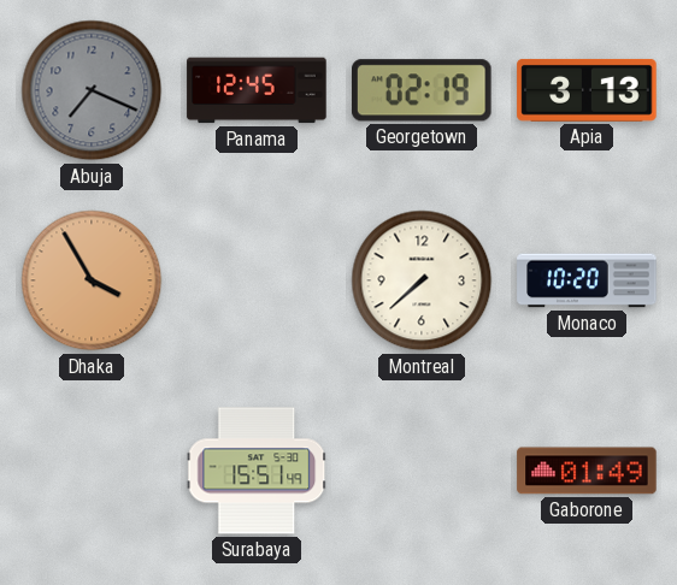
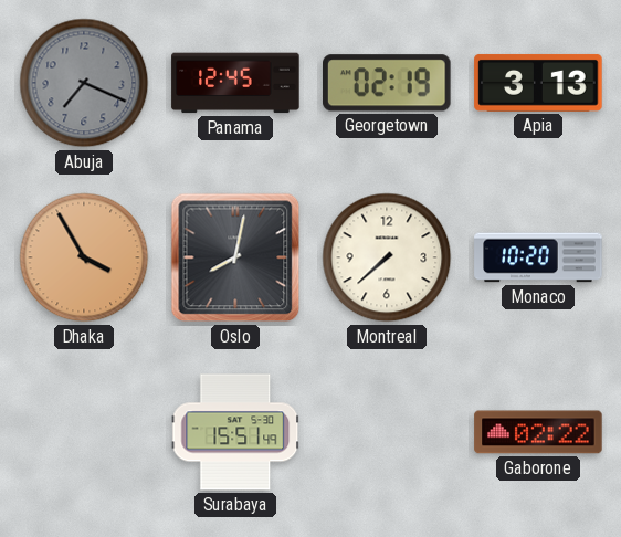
Oslo: none -> 8:02
Gaborone: 01:49 -> 02:22
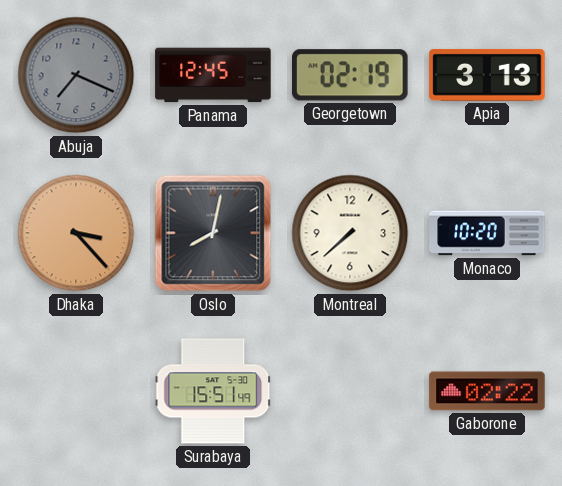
Dhaka: 3:55 -> 3:23
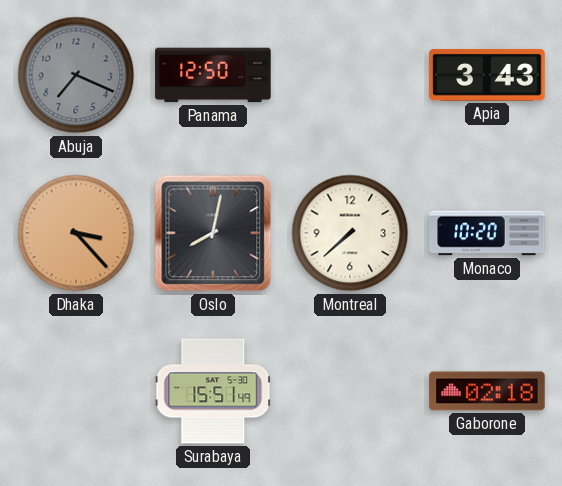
Panama: 12:45 -> 12:50
Georgetown: 02:19 -> none
Apia: 3:13 -> 3:43
Gaborone: 02:22 -> 02:18
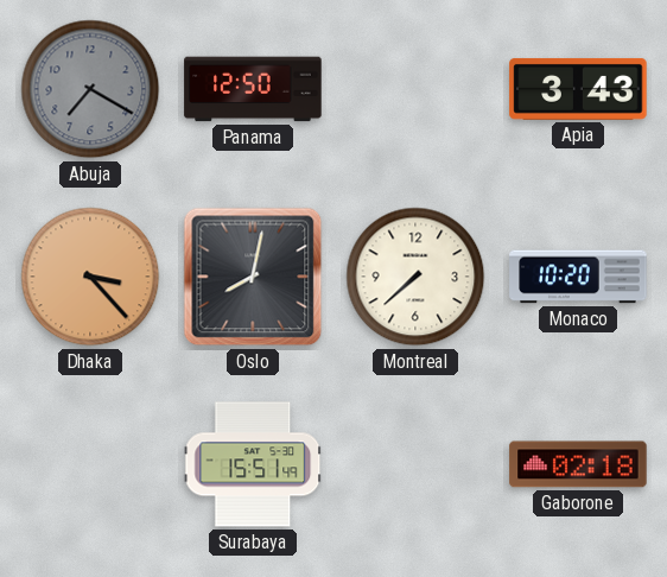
Abuja: 7:19 -> 7:20
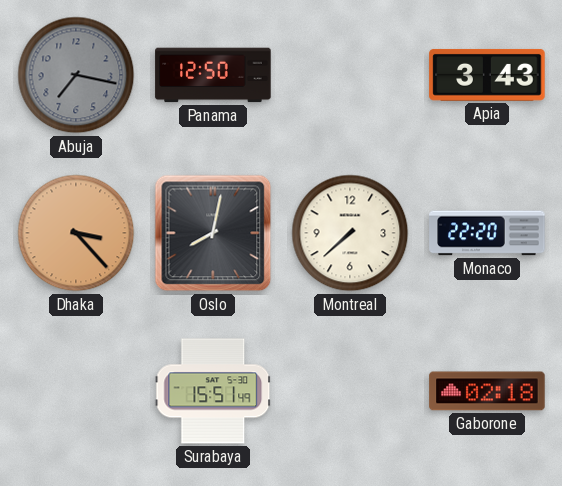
Abuja: 7:20 -> 7:17
Monaco: 10:20 -> 22:20
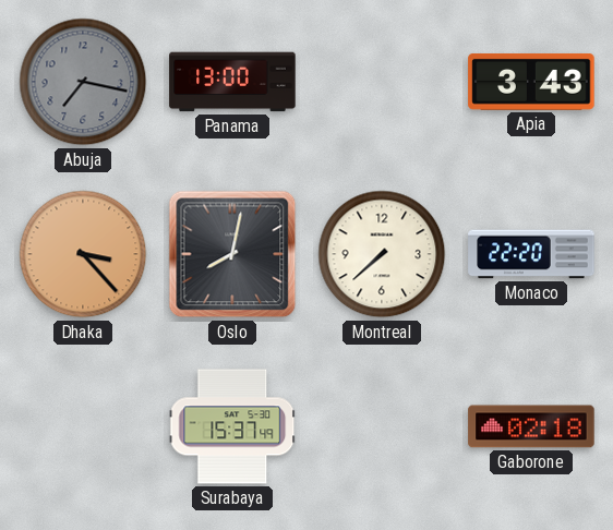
Panama: 12:50 -> 13:00
Surabaya: 15:51 -> 15:37
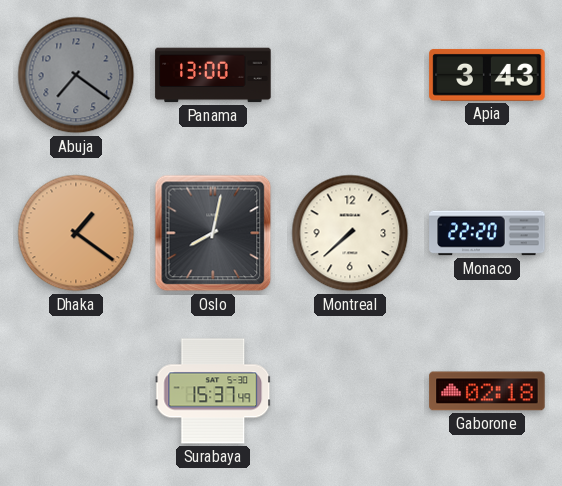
Abuja: 7:17 -> 7:21
Dhaka: 3:23 -> 1:21
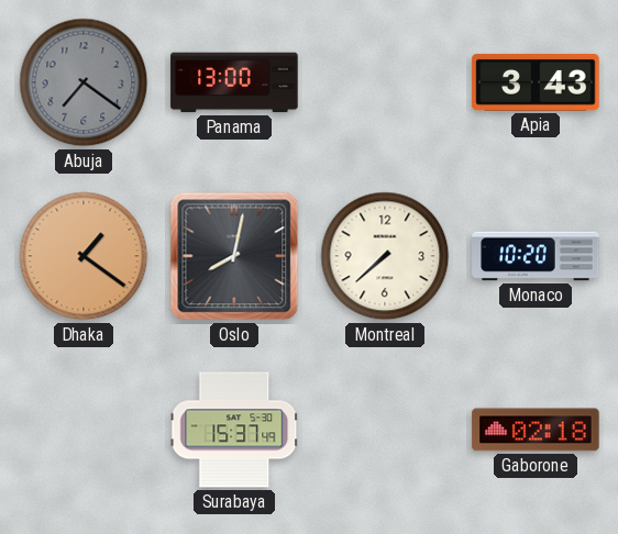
Monaco: 22:20 -> 10:20
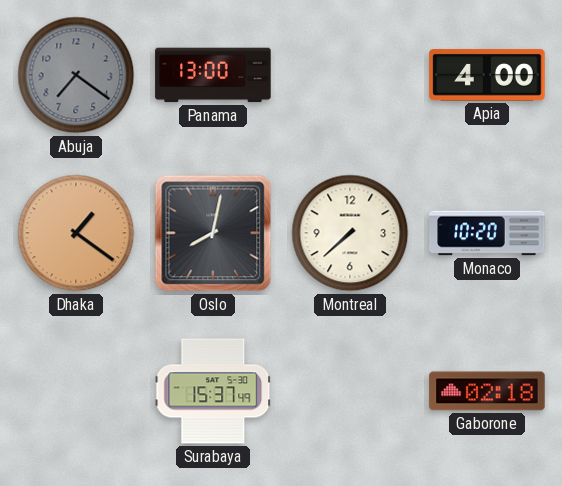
Apia: 3:43 -> 4:00
